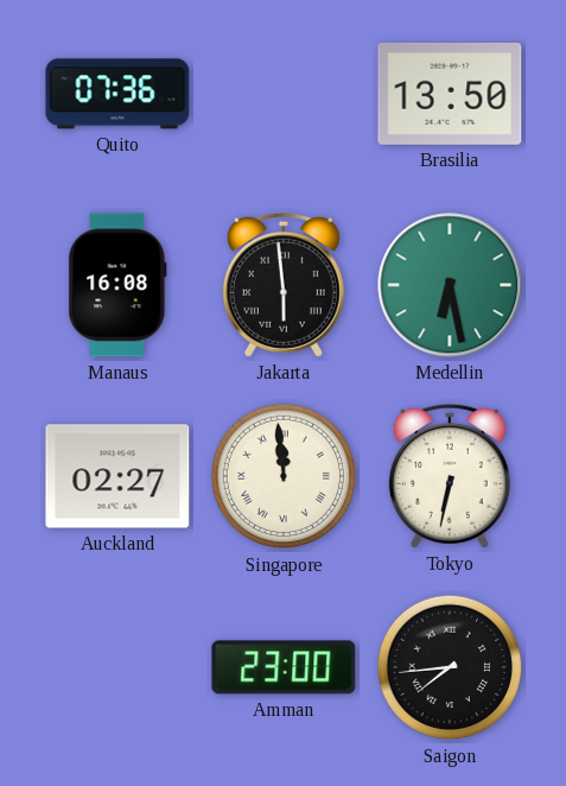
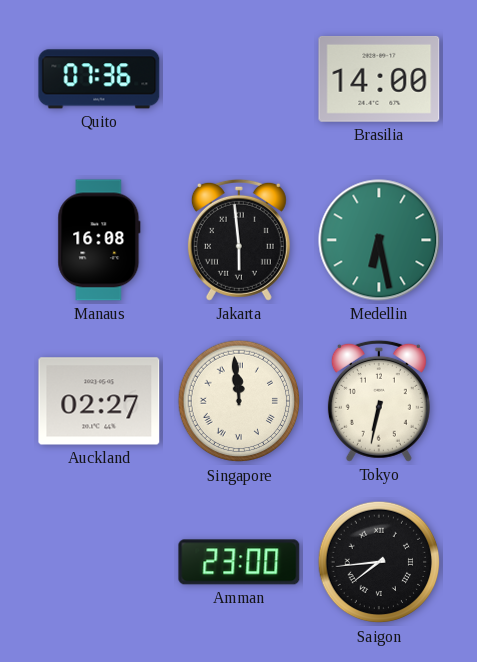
Brasilia: 13:50 -> 14:00
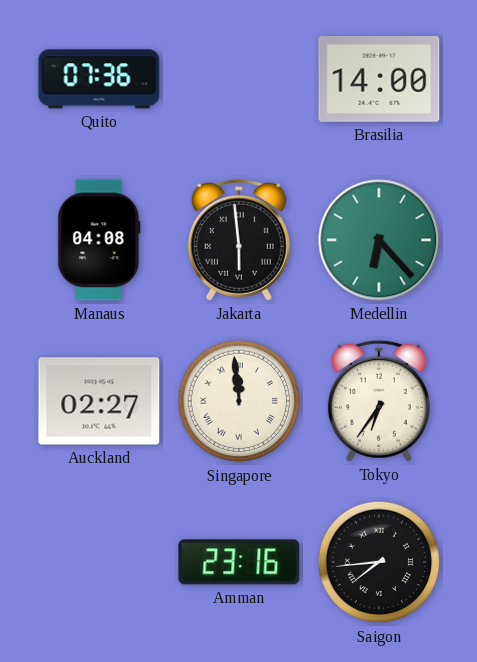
Manaus: 16:08 -> 04:08
Medellin: 6:28 -> 6:23
Tokyo: 6:32 -> 6:36
Amman: 23:00 -> 23:16
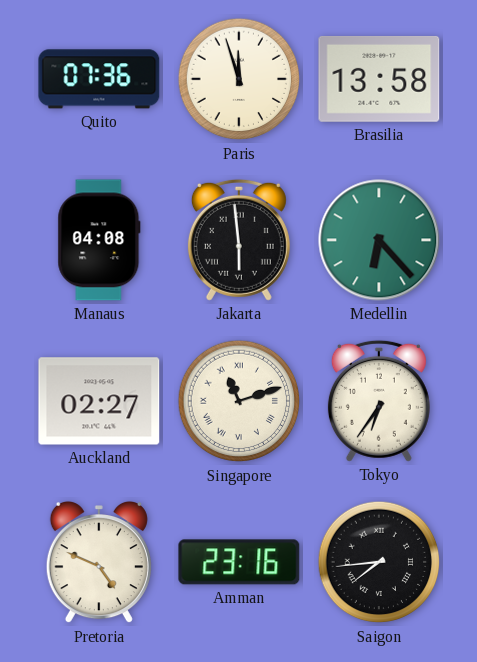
Paris: none -> 11:57
Brasilia: 14:00 -> 13:58
Singapore: 11:59 -> 11:12
Pretoria: none -> 4:49
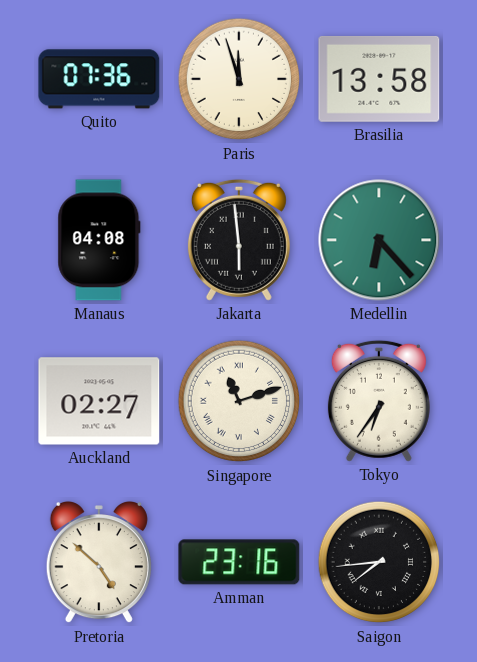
Pretoria: 4:49 -> 4:52
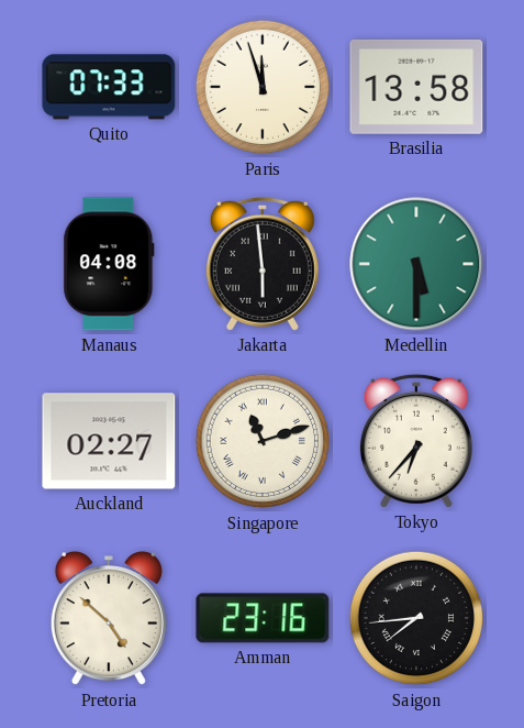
Quito: 07:36 -> 07:33
Medellin: 6:23 -> 5:30
Tokyo: 6:36 -> 6:37
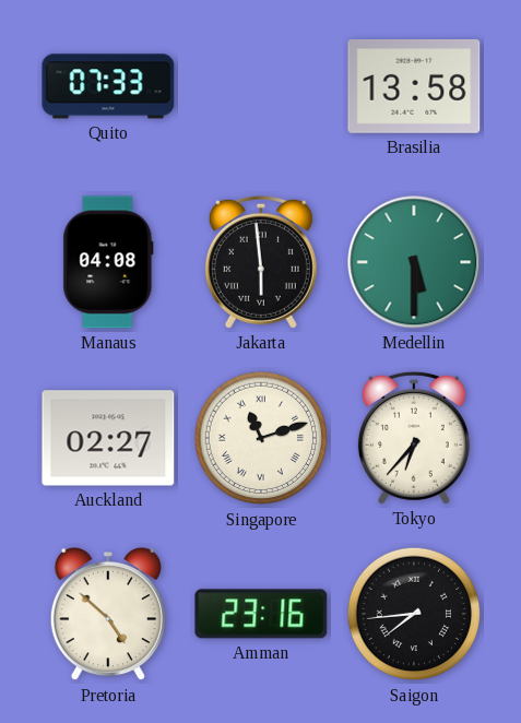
Paris: 11:57 -> none
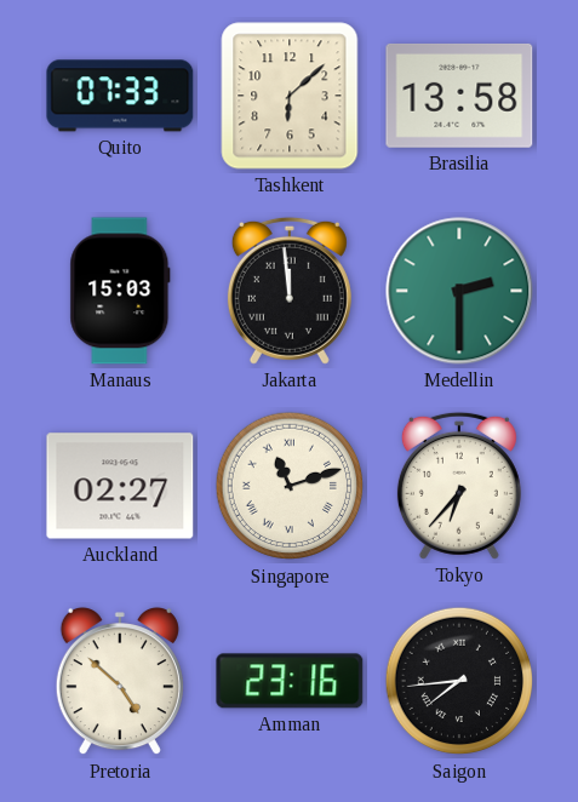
Tashkent: none -> 6:08
Manaus: 04:08 -> 15:03
Jakarta: 5:59 -> 11:59
Medellin: 5:30 -> 2:30
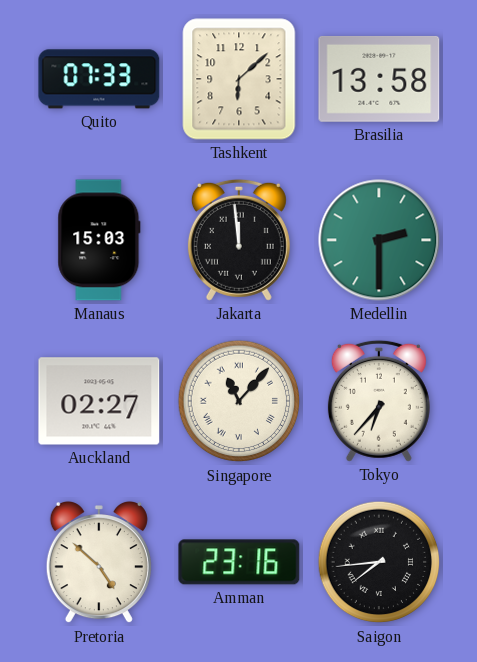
Singapore: 11:12 -> 11:07
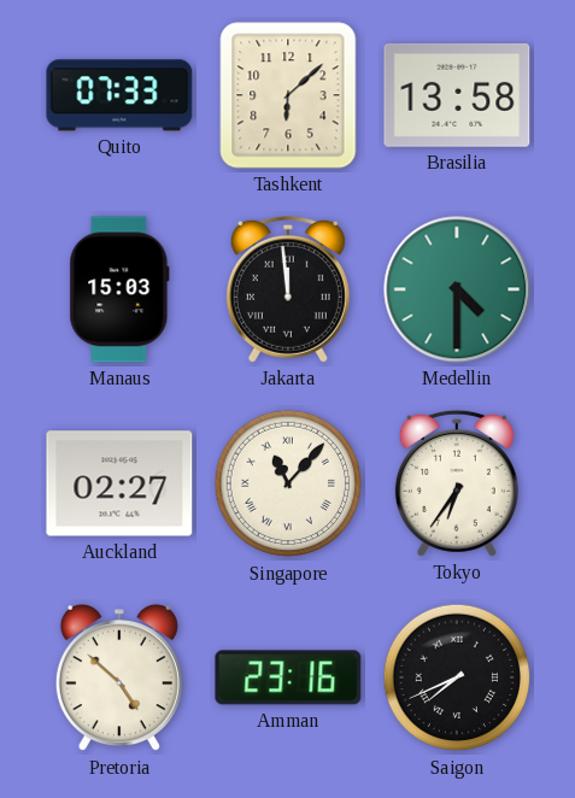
Medellin: 2:30 -> 4:30
Tokyo: 6:37 -> 6:36
Saigon: 7:44 -> 7:41
